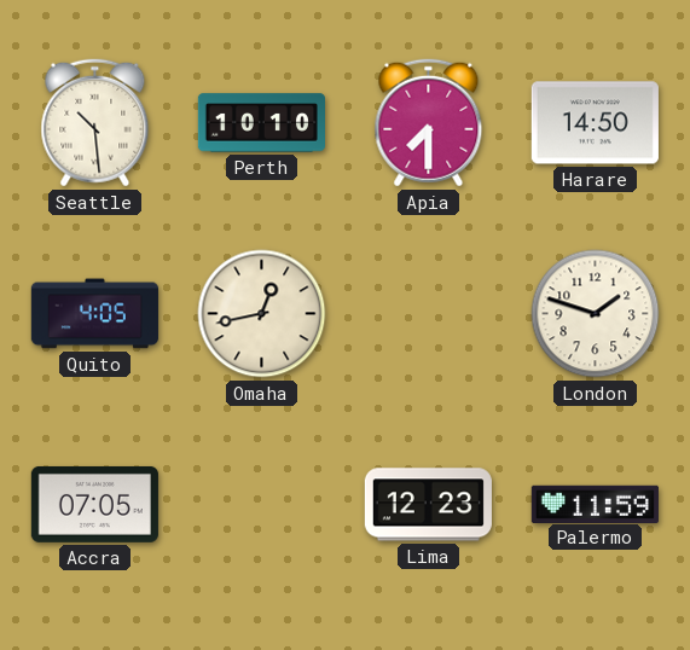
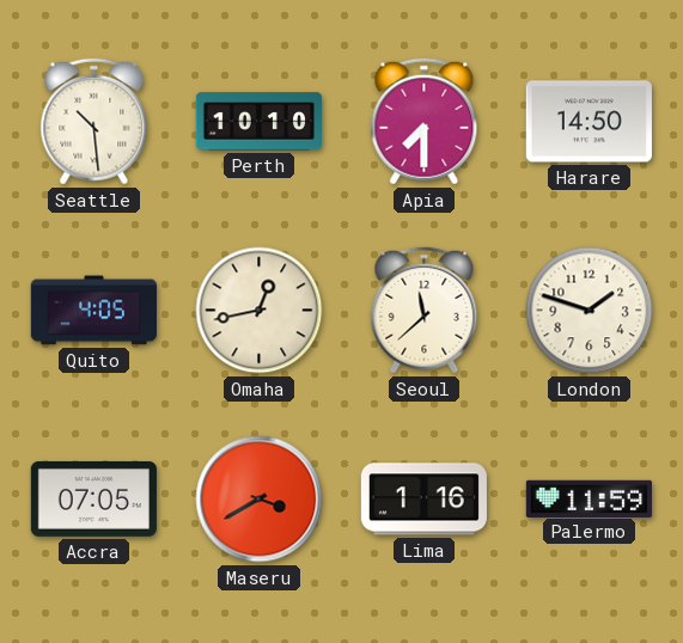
Seoul: none -> 11:38
Maseru: none -> 3:40
Lima: 12:23 -> 1:16
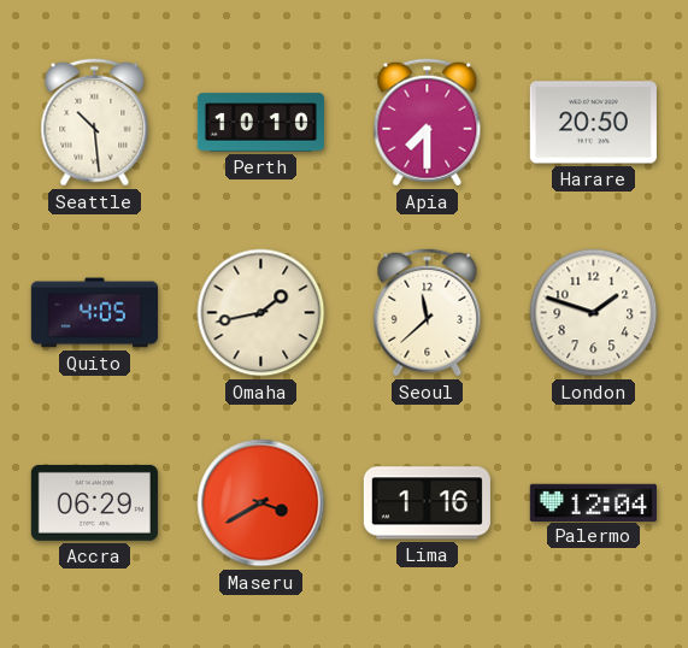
Harare: 14:50 -> 20:50
Omaha: 12:43 -> 1:43
Accra: 07:05 -> 06:29
Palermo: 11:59 -> 12:04
